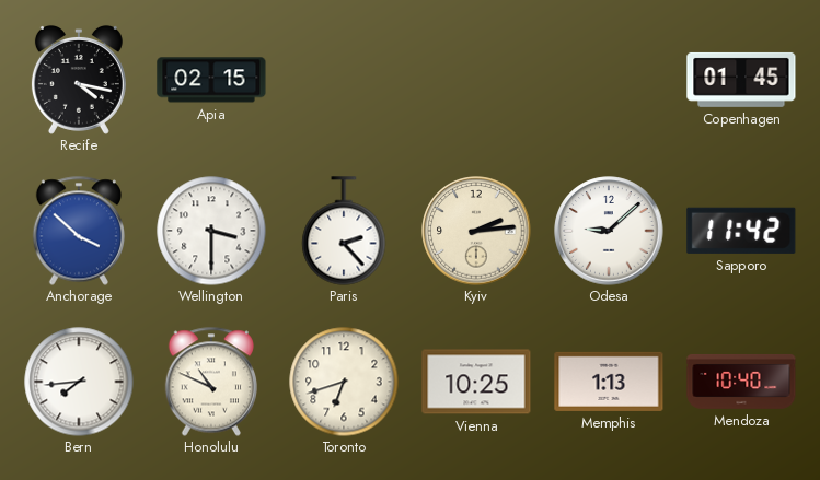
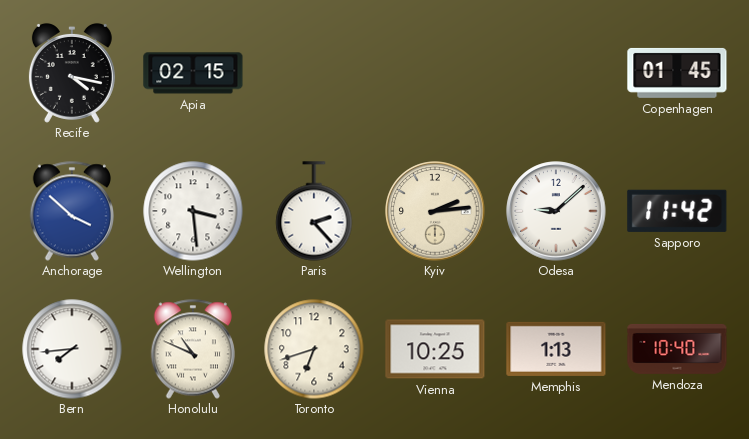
Wellington: 3:30 -> 3:29
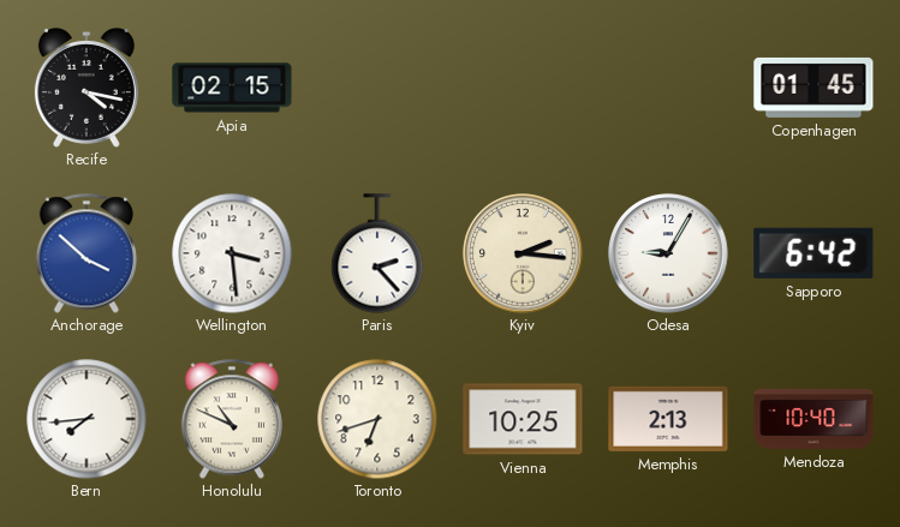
Kyiv: 2:14 -> 2:16
Odesa: 9:08 -> 9:05
Sapporo: 11:42 -> 6:42
Memphis: 1:13 -> 2:13
